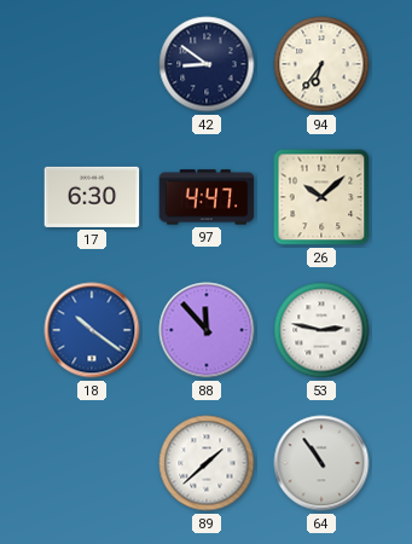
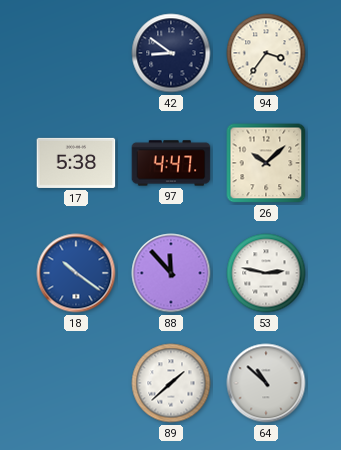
94: 6:36 -> 3:36
17: 6:30 -> 5:38
64: 10:54 -> 10:52
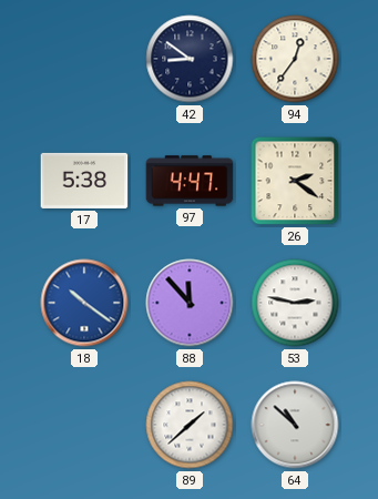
94: 3:36 -> 12:36
26: 10:08 -> 2:21
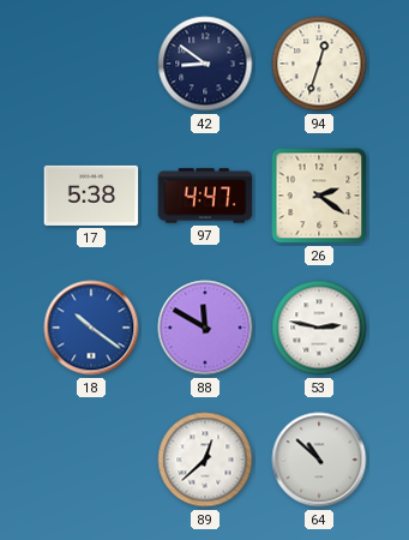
94: 12:36 -> 12:33
88: 11:53 -> 11:50
89: 1:38 -> 12:38
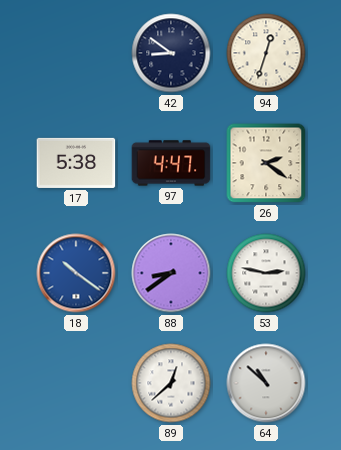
88: 11:50 -> 8:39
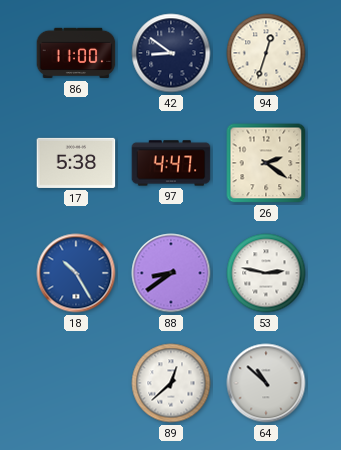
86: none -> 11:00
18: 10:21 -> 10:25
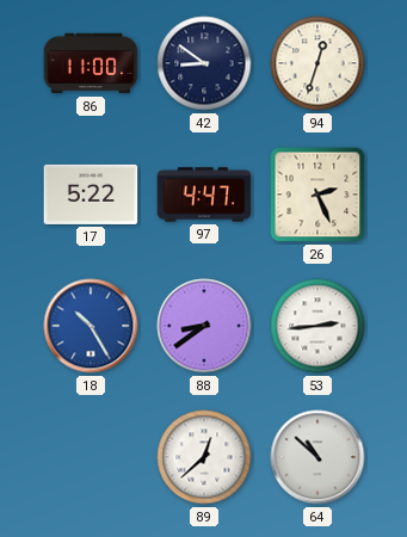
17: 5:38 -> 5:22
26: 2:21 -> 2:26
53: 2:47 -> 2:44
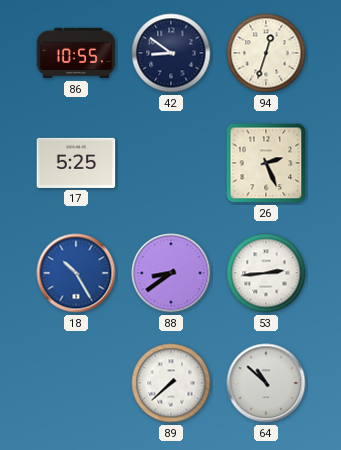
86: 11:00 -> 10:55
17: 5:22 -> 5:25
97: 4:47 -> none
89: 12:38 -> 7:38
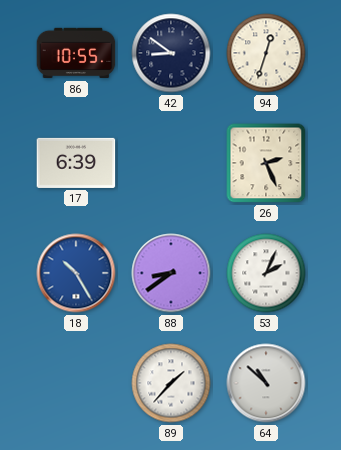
17: 5:25 -> 6:39
53: 2:44 -> 2:04
89: 7:38 -> 1:37
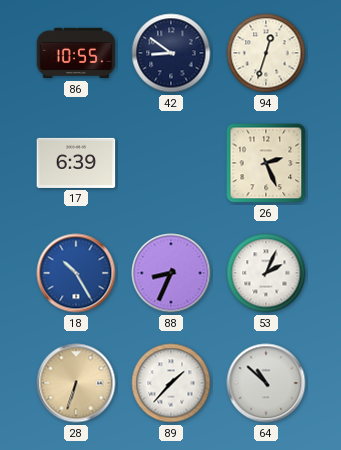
88: 8:39 -> 8:34
28: none -> 6:33
